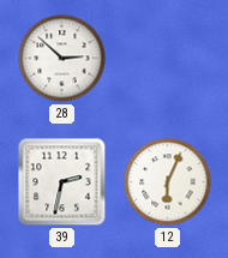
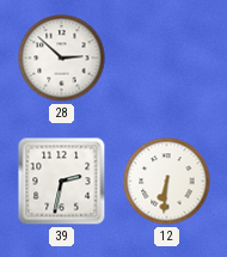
12: 6:04 -> 6:31
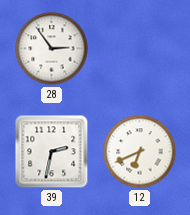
28: 2:52 -> 2:54
12: 6:31 -> 6:41
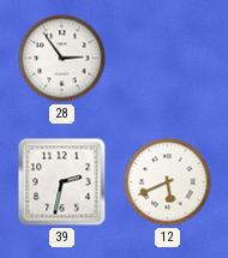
12: 6:41 -> 5:41
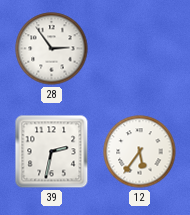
12: 5:41 -> 5:36
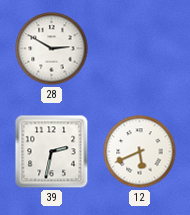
28: 2:54 -> 2:50
12: 5:36 -> 5:41
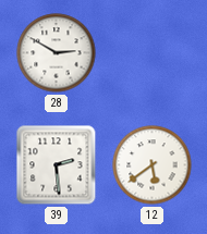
39: 2:32 -> 2:29
12: 5:41 -> 5:39
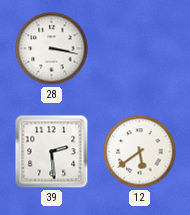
28: 2:50 -> 3:17
